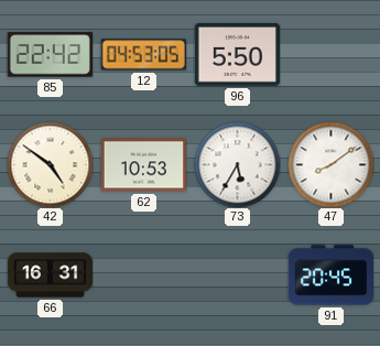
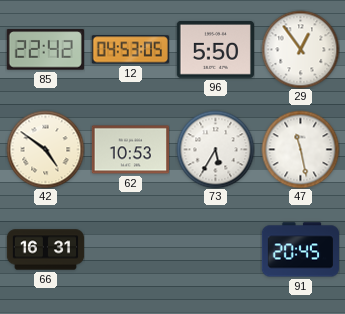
29: none -> 12:54
47: 8:09 -> 11:28
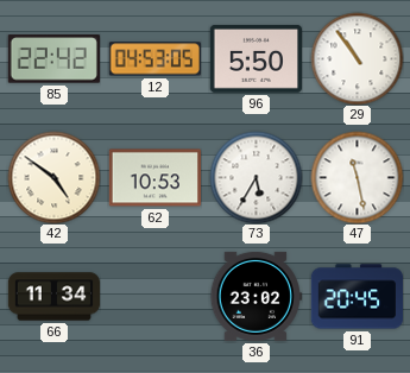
29: 12:54 -> 10:54
66: 16:31 -> 11:34
36: none -> 23:02
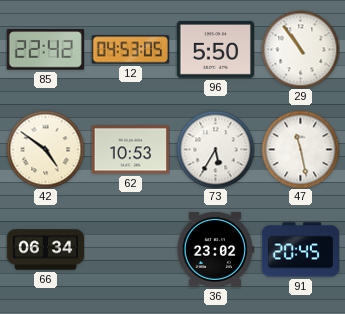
66: 11:34 -> 06:34
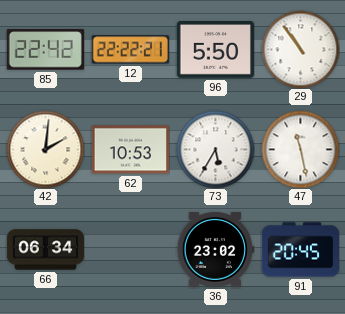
12: 04:53 -> 22:22
42: 4:51 -> 2:01
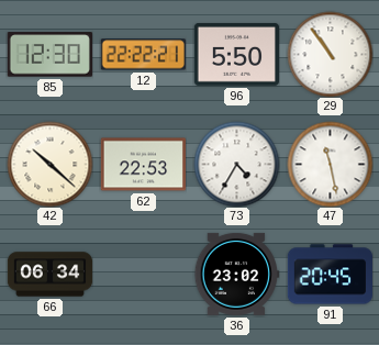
85: 22:42 -> 12:30
42: 2:01 -> 10:22
62: 10:53 -> 22:53
73: 5:35 -> 4:35
